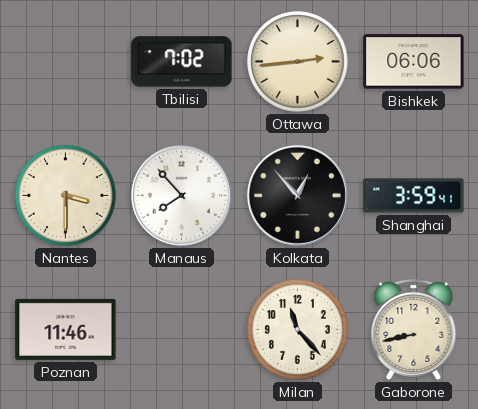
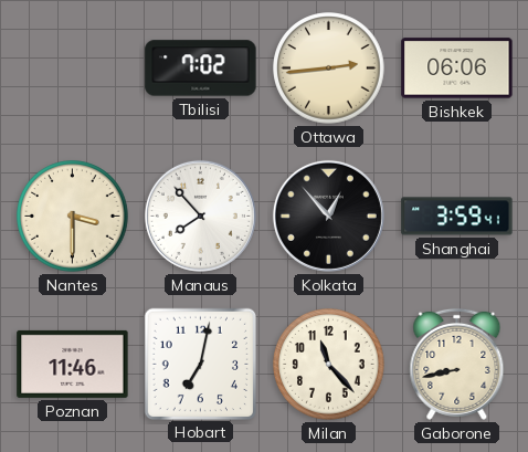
Hobart: none -> 7:02
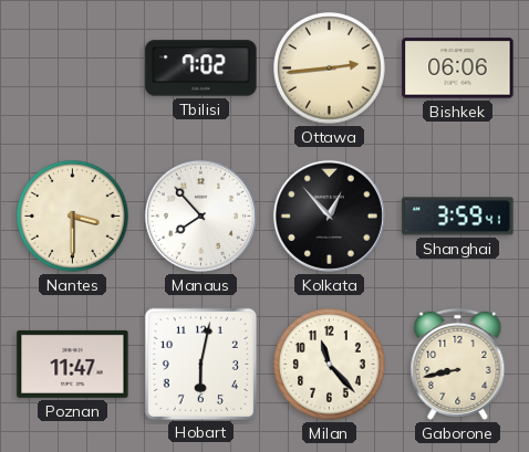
Poznan: 11:46 -> 11:47
Hobart: 7:02 -> 6:02
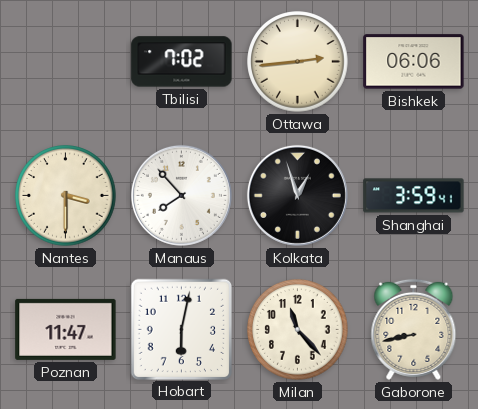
Kolkata: 12:53 -> 12:57
